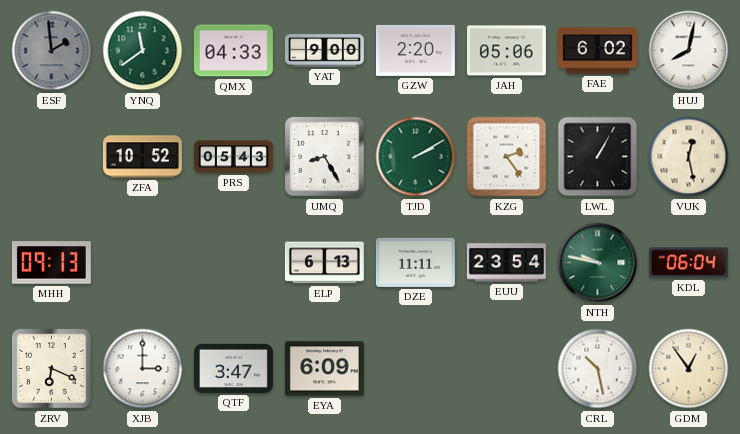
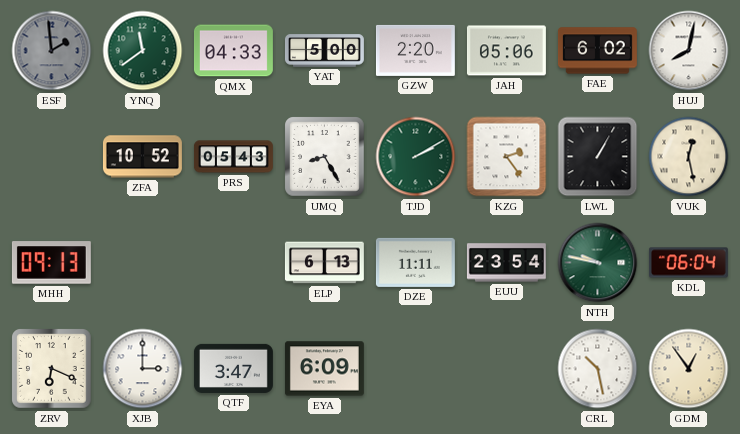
YAT: 9:00 -> 5:00
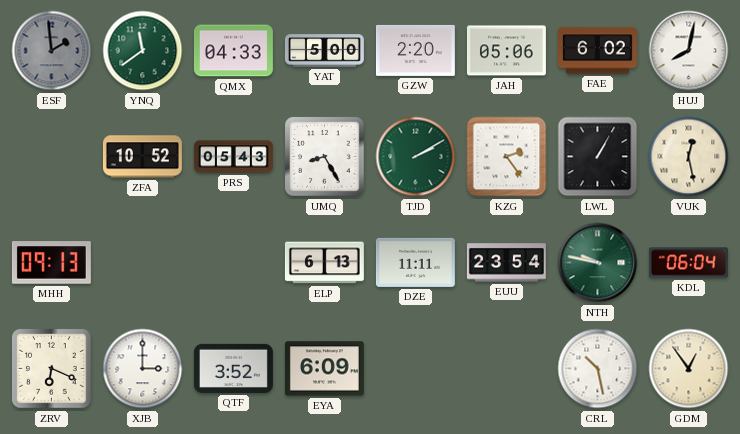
QTF: 3:47 -> 3:52
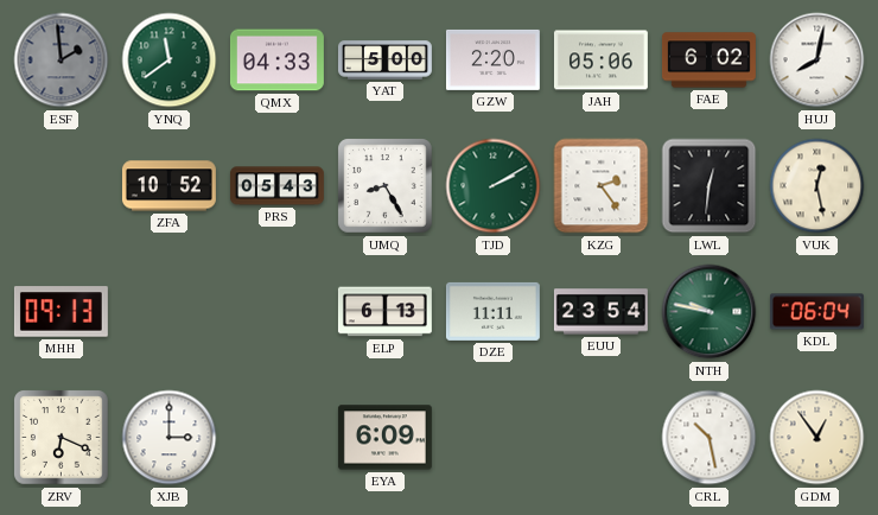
LWL: 1:05 -> 12:31
QTF: 3:52 -> none
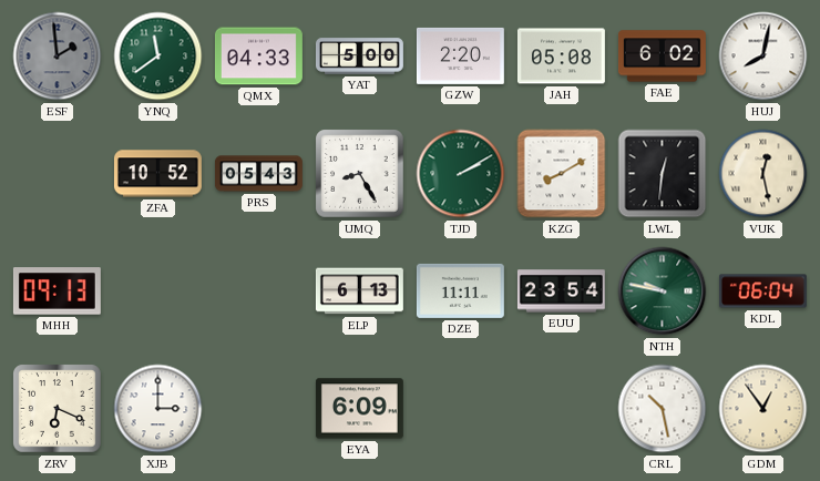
JAH: 05:06 -> 05:08
KZG: 2:24 -> 8:10
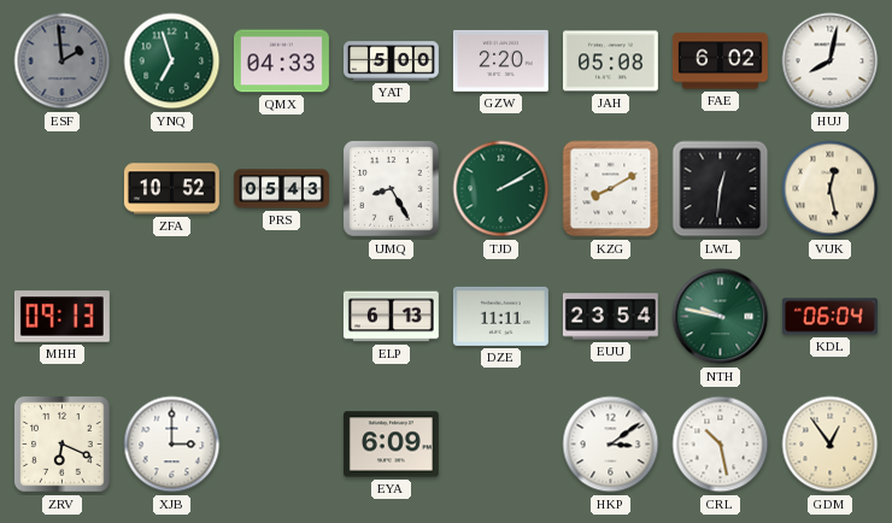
YNQ: 11:39 -> 6:57
HKP: none -> 3:09
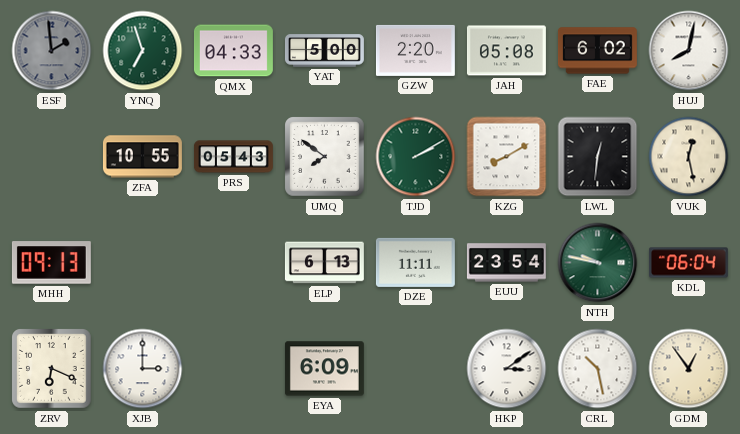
ZFA: 10:52 -> 10:55
UMQ: 8:25 -> 7:51
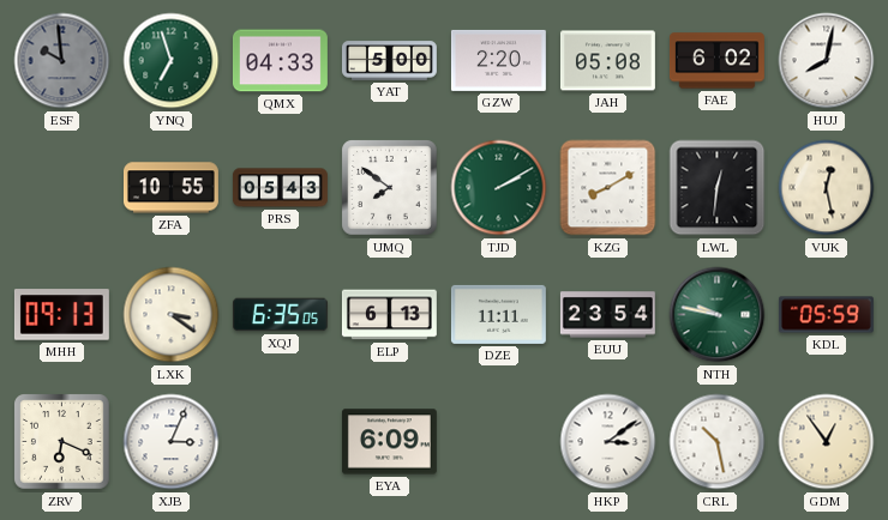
ESF: 1:59 -> 9:59
LXK: none -> 3:21
XQJ: none -> 6:35
KDL: 06:04 -> 05:59
XJB: 3:00 -> 3:04
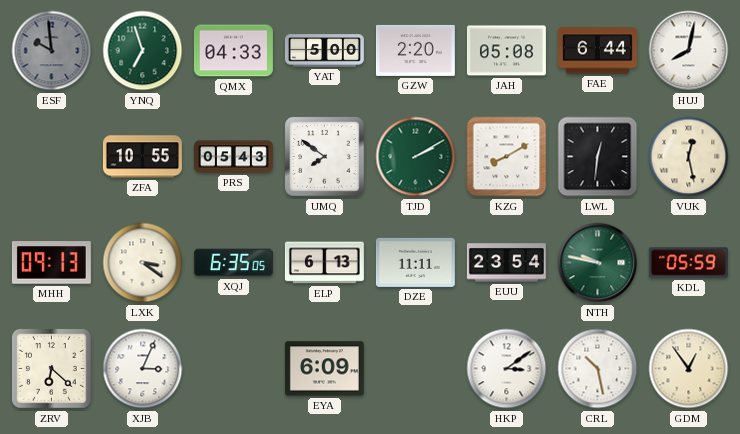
FAE: 6:02 -> 6:44
ZRV: 6:19 -> 6:22
